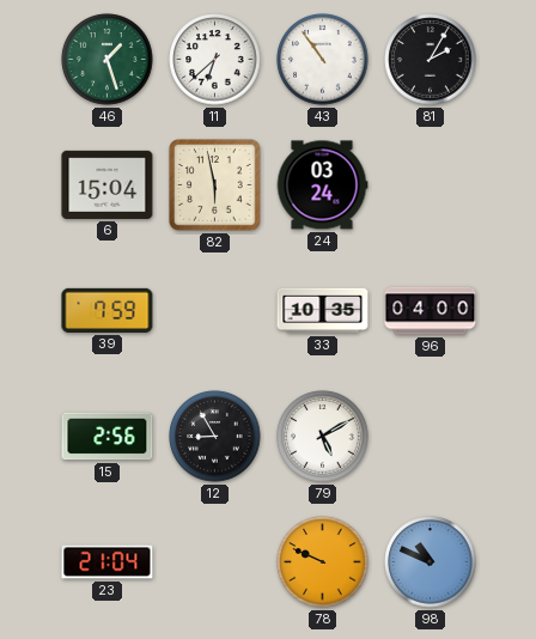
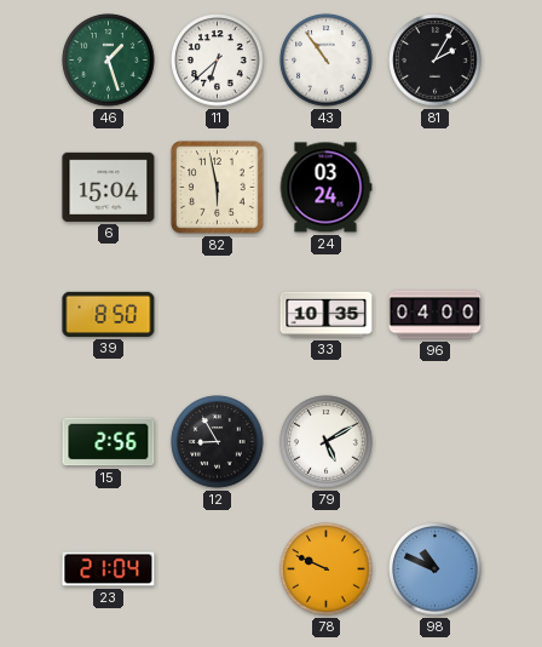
39: 7:59 -> 8:50
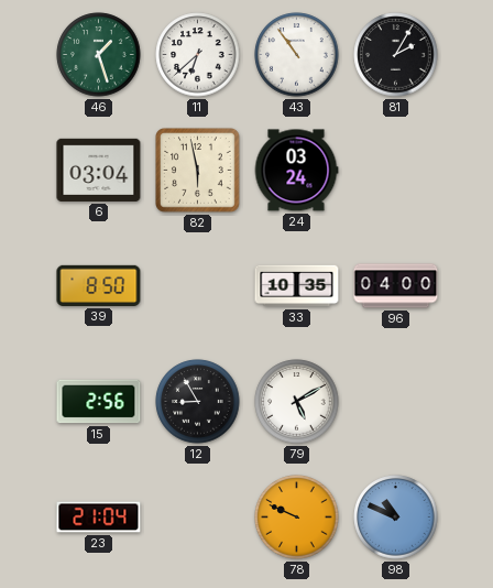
6: 15:04 -> 03:04
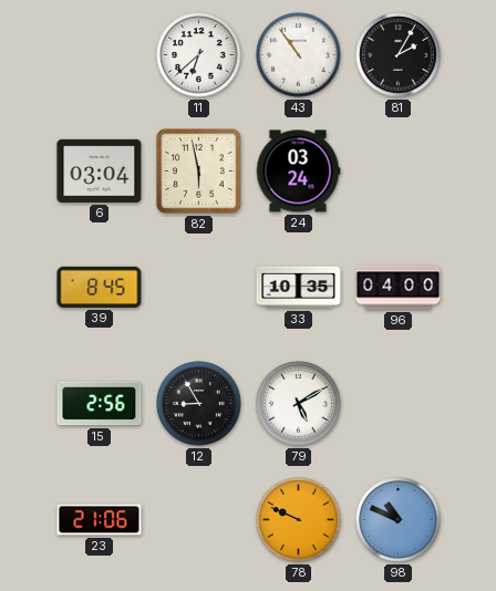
46: 1:27 -> none
39: 8:50 -> 8:45
23: 21:04 -> 21:06
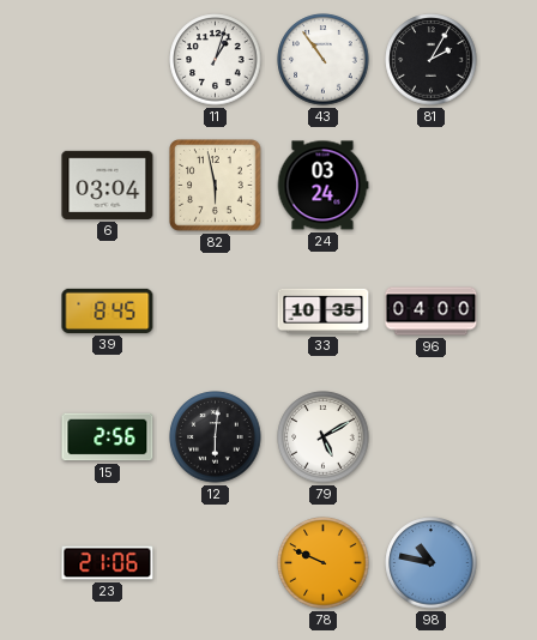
11: 6:38 -> 1:03
12: 8:55 -> 6:01
98: 10:49 -> 10:47
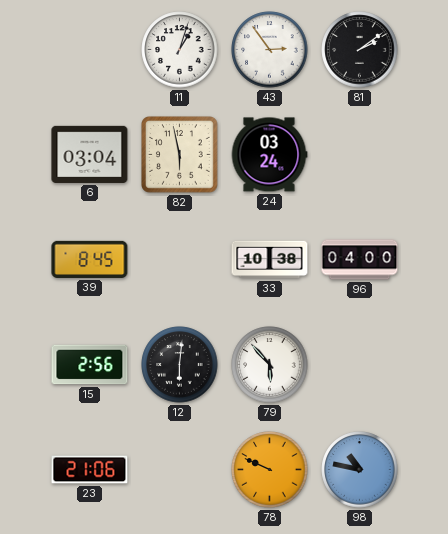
43: 10:54 -> 2:54
81: 2:05 -> 2:09
33: 10:35 -> 10:38
79: 5:10 -> 5:53
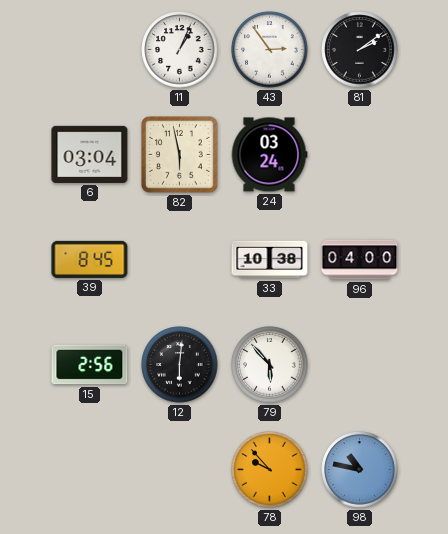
11: 1:03 -> 1:04
23: 21:06 -> none
78: 9:49 -> 9:53
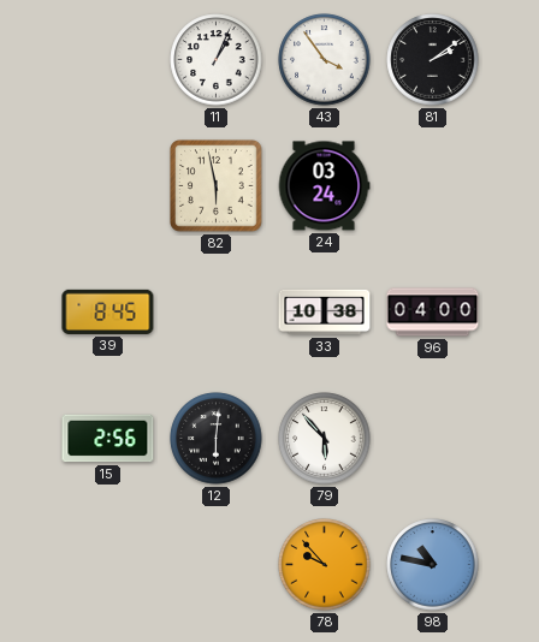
43: 2:54 -> 3:54
6: 03:04 -> none
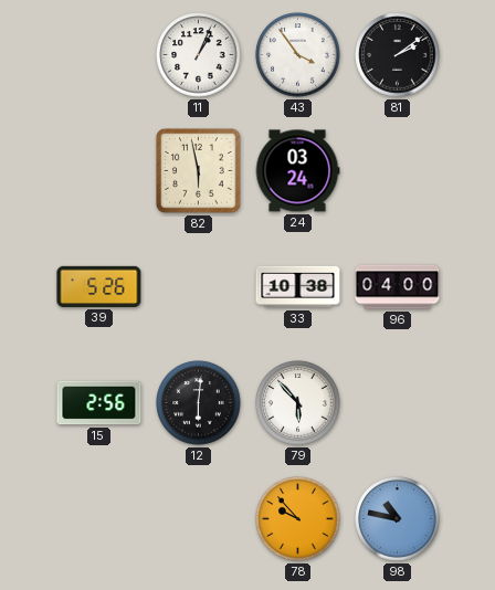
39: 8:45 -> 5:26
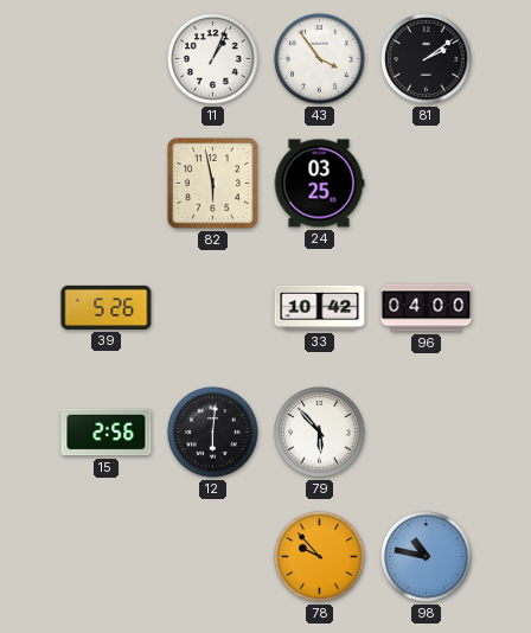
24: 03:24 -> 03:25
33: 10:38 -> 10:42
